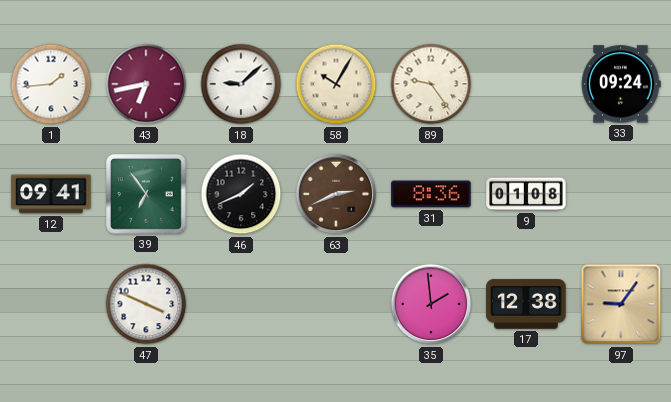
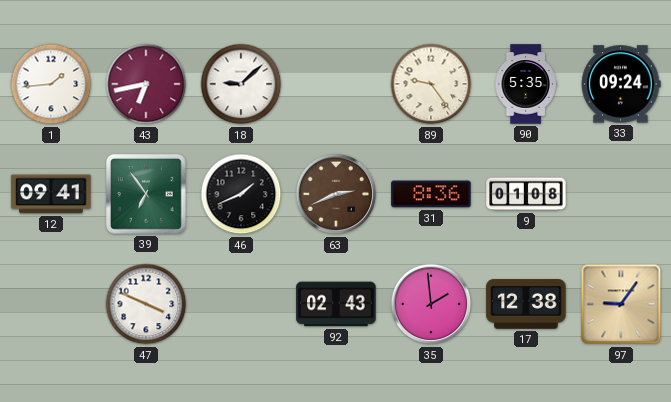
58: 10:05 -> none
90: none -> 5:35
92: none -> 02:43
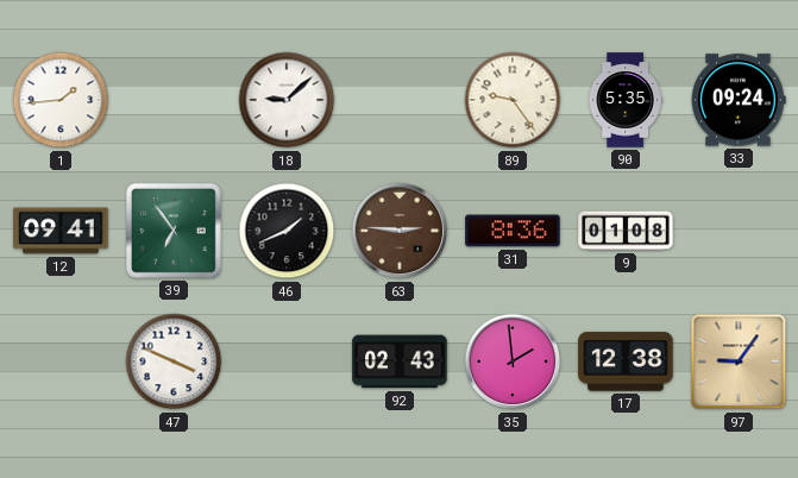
43: 6:43 -> none
63: 2:41 -> 2:46
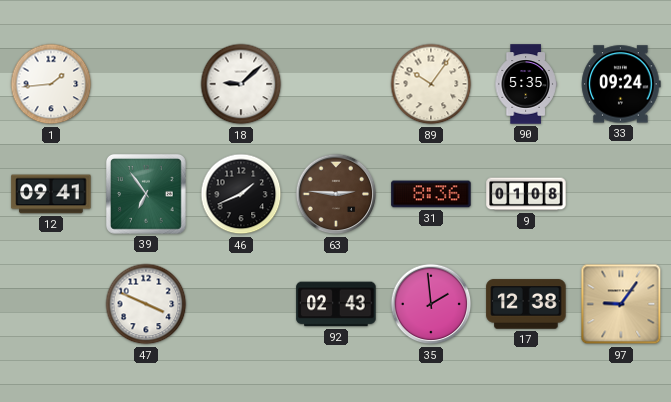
89: 9:24 -> 10:06
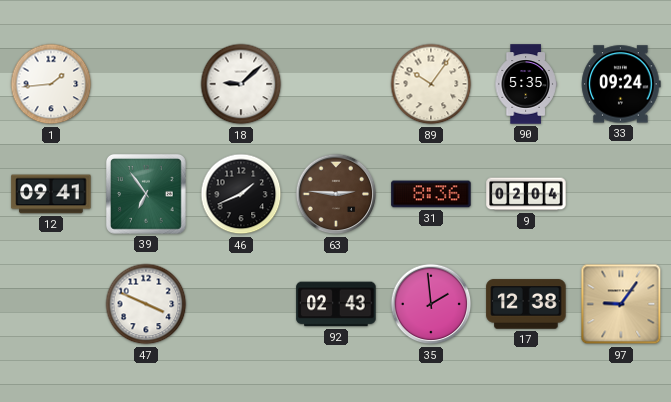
9: 01:08 -> 02:04
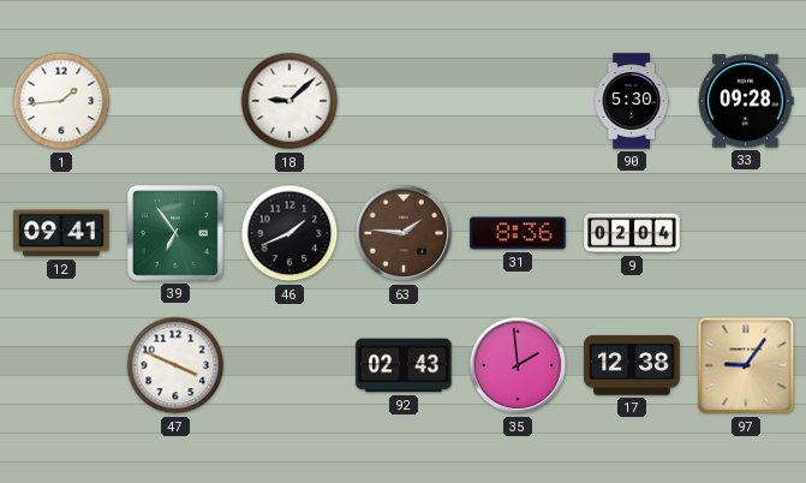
89: 10:06 -> none
90: 5:35 -> 5:30
33: 09:24 -> 09:28
63: 2:46 -> 1:46
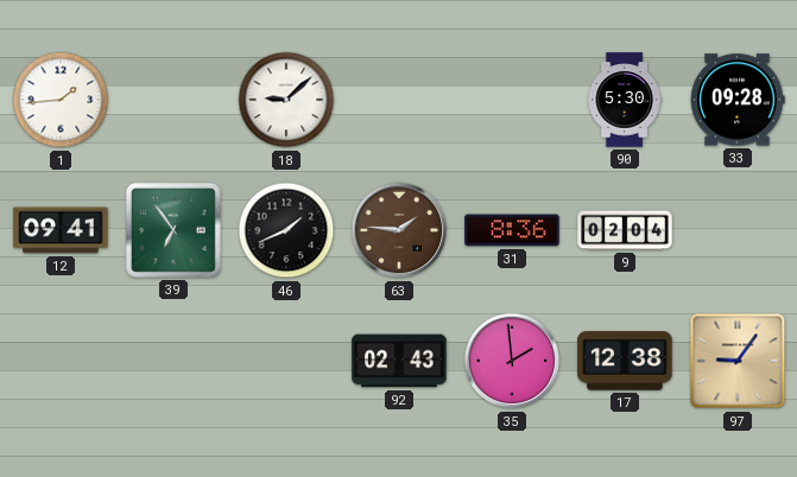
47: 3:49 -> none
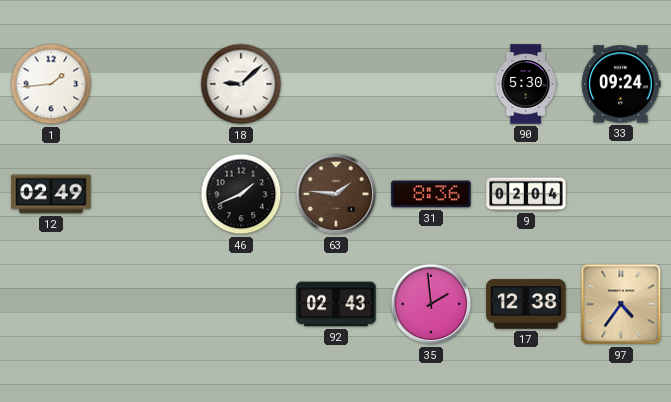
33: 09:28 -> 09:24
12: 09:41 -> 02:49
39: 6:54 -> none
97: 9:06 -> 4:36
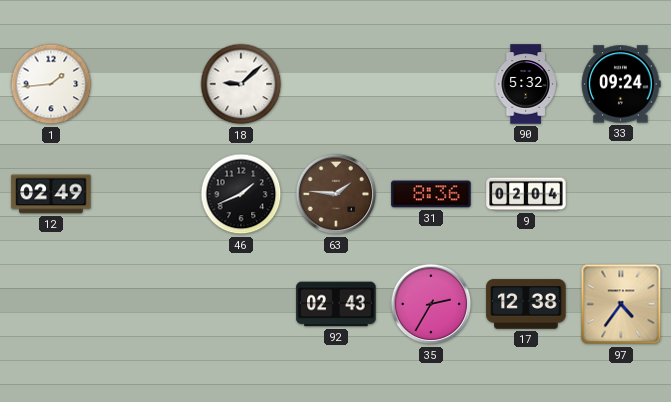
90: 5:30 -> 5:32
35: 1:59 -> 2:35
